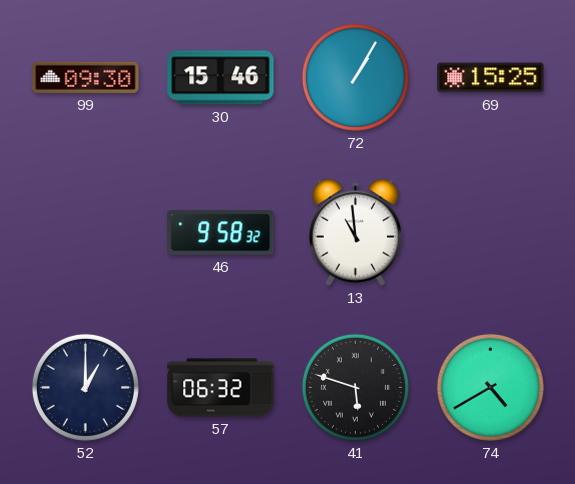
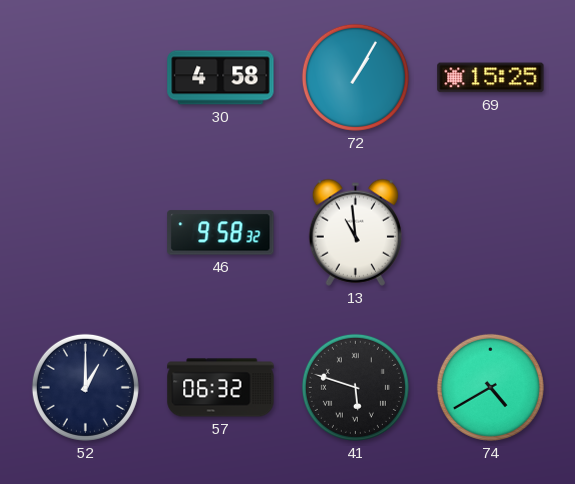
99: 09:30 -> none
30: 15:46 -> 4:58
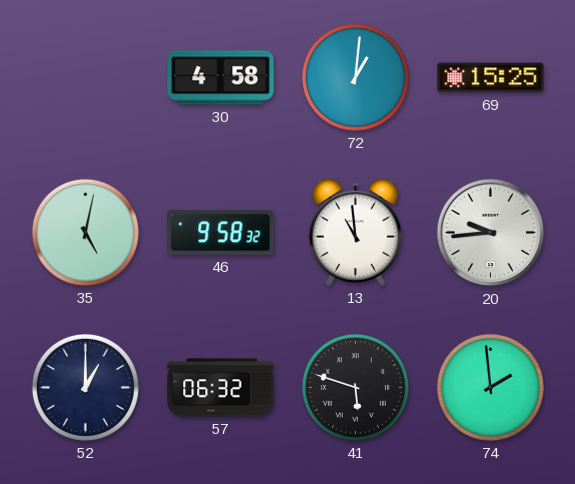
72: 1:05 -> 1:01
35: none -> 5:02
20: none -> 9:44
74: 4:40 -> 1:59
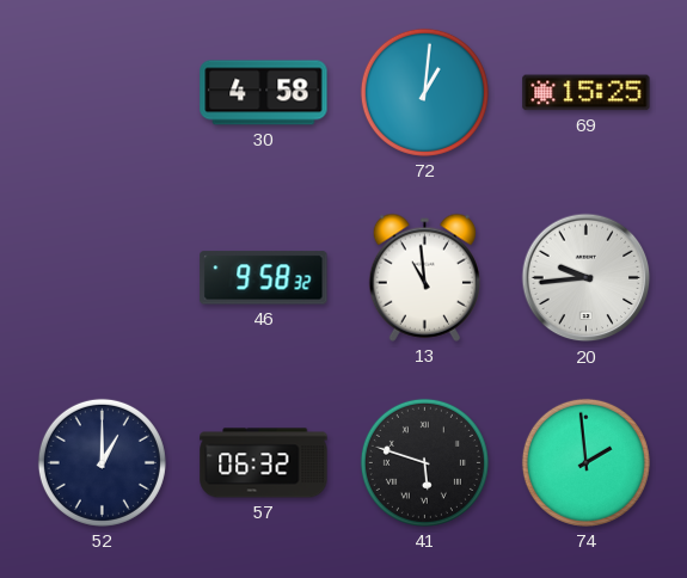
35: 5:02 -> none
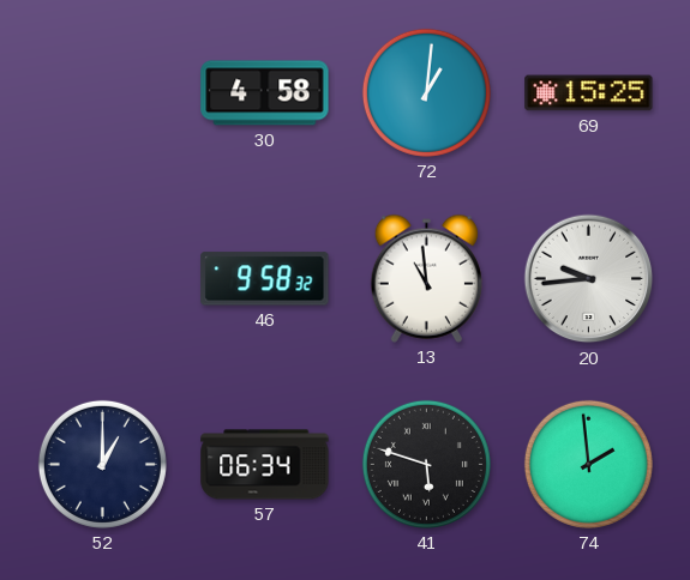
57: 06:32 -> 06:34
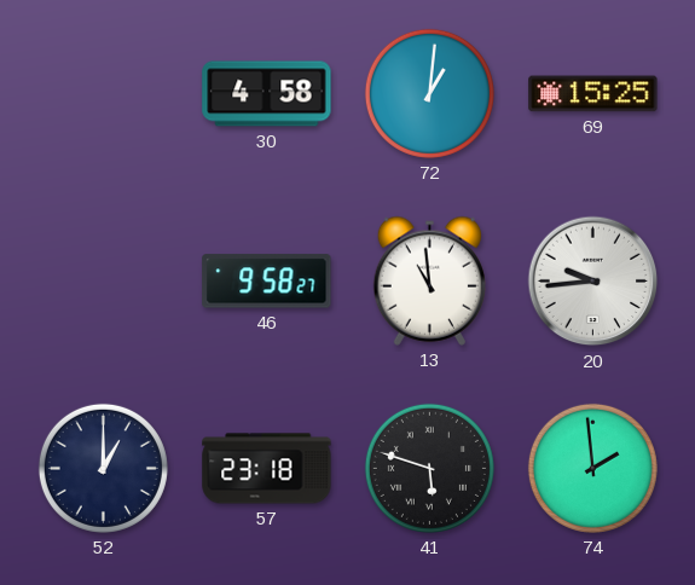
46: 9:58:32 -> 9:58:27
57: 06:34 -> 23:18
